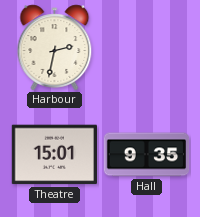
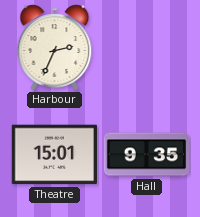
Harbour: 2:32 -> 2:34
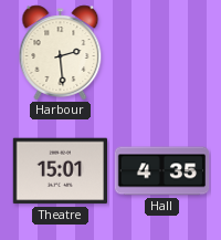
Harbour: 2:34 -> 2:29
Hall: 9:35 -> 4:35
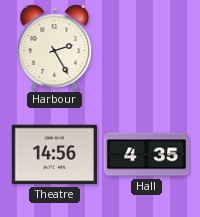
Harbour: 2:29 -> 2:25
Theatre: 15:01 -> 14:56
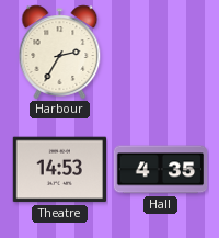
Harbour: 2:25 -> 2:35
Theatre: 14:56 -> 14:53
